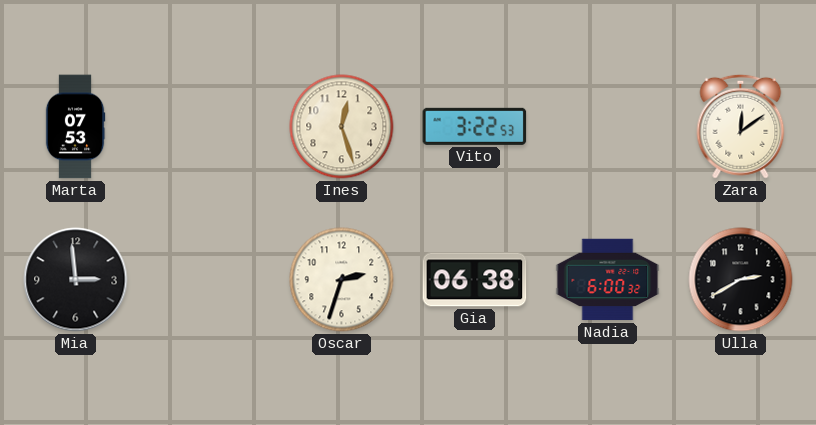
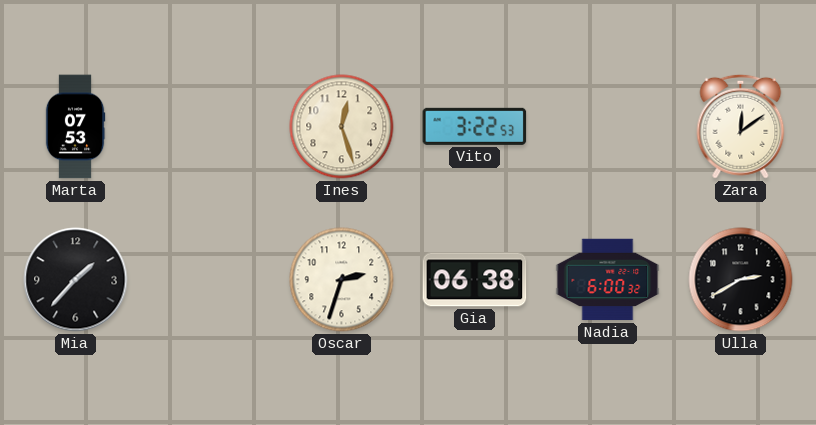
Mia: 2:59 -> 1:37
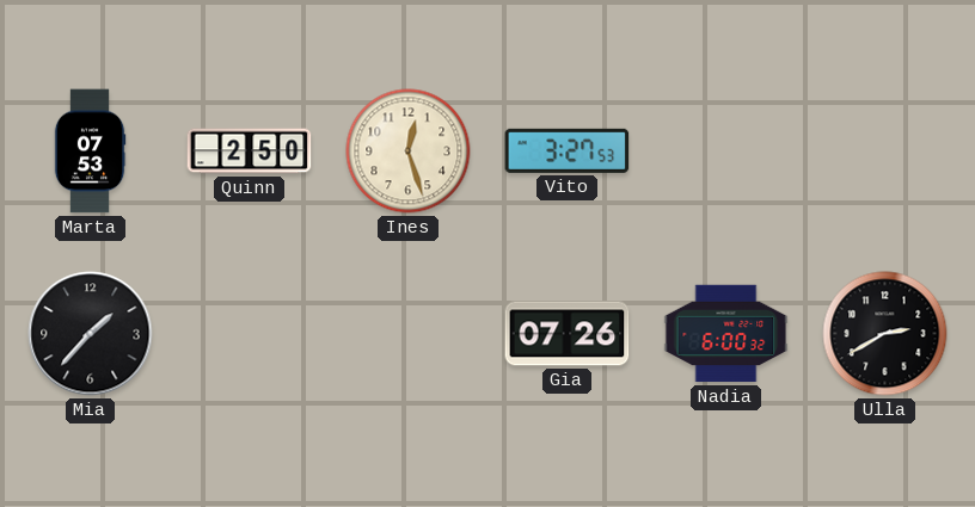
Quinn: none -> 2:50
Vito: 3:22 -> 3:27
Zara: 12:09 -> none
Oscar: 2:33 -> none
Gia: 06:38 -> 07:26
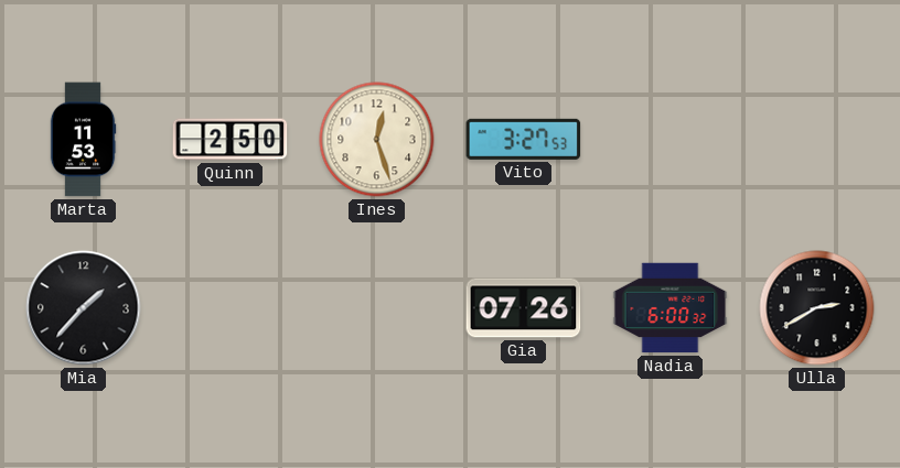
Marta: 07:53 -> 11:53
